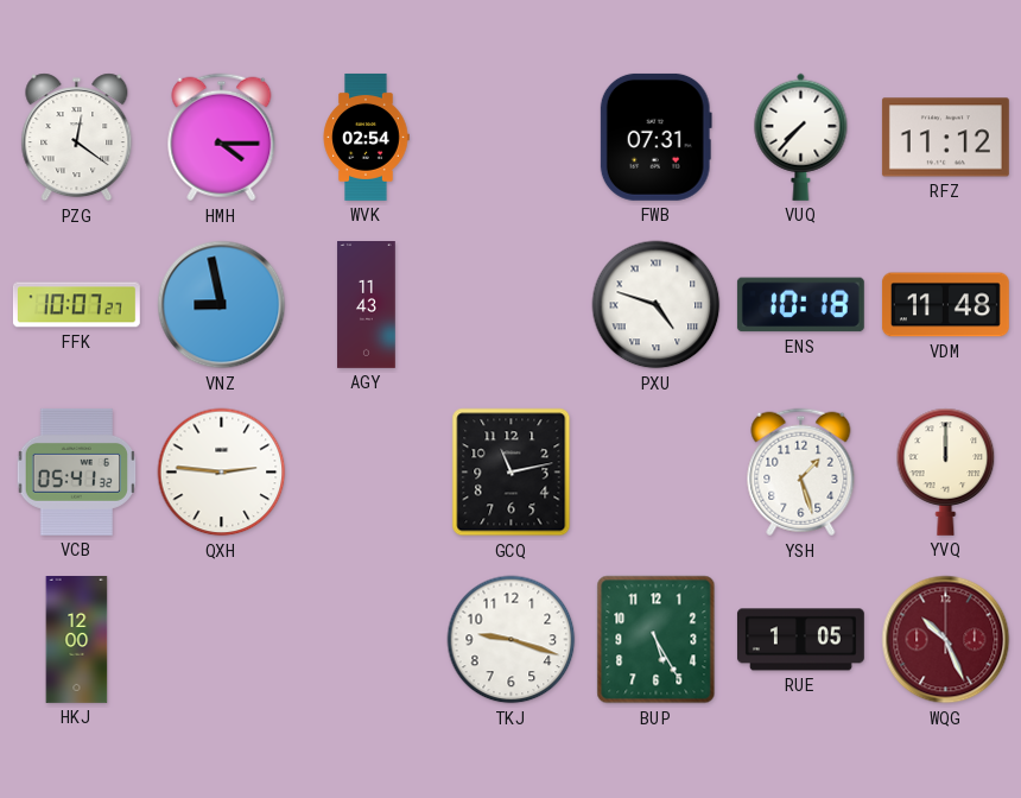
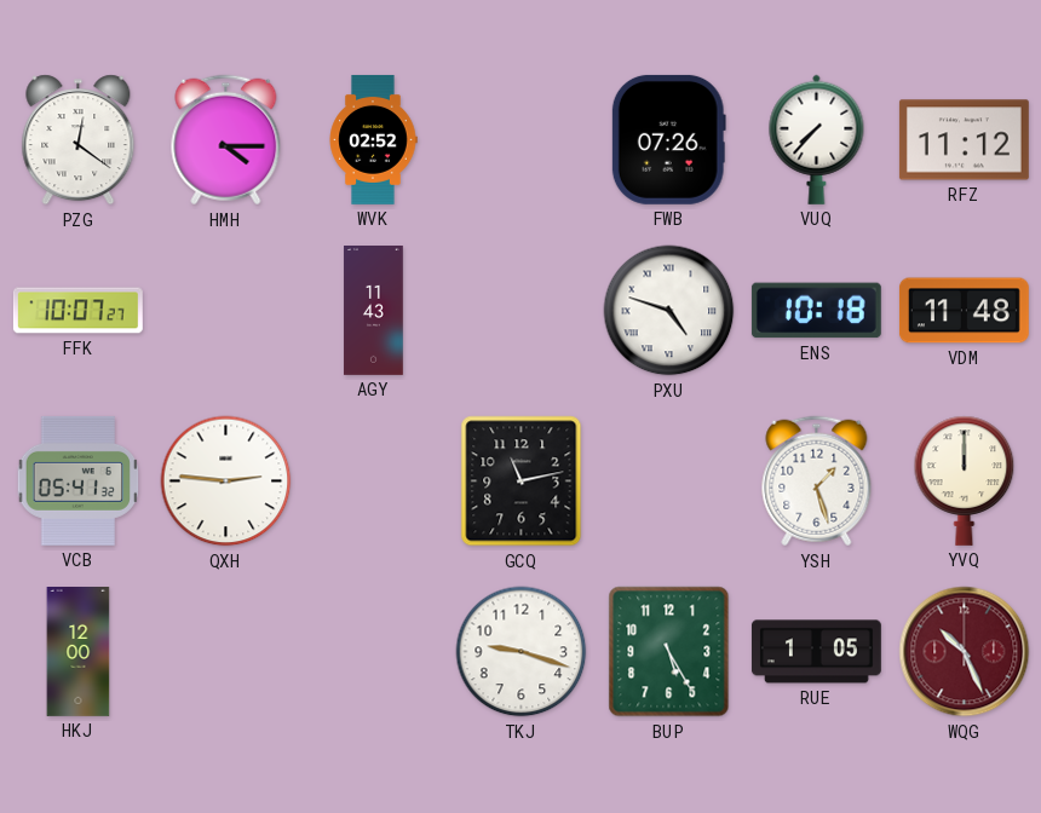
WVK: 02:54 -> 02:52
FWB: 07:31 -> 07:26
VNZ: 8:58 -> none
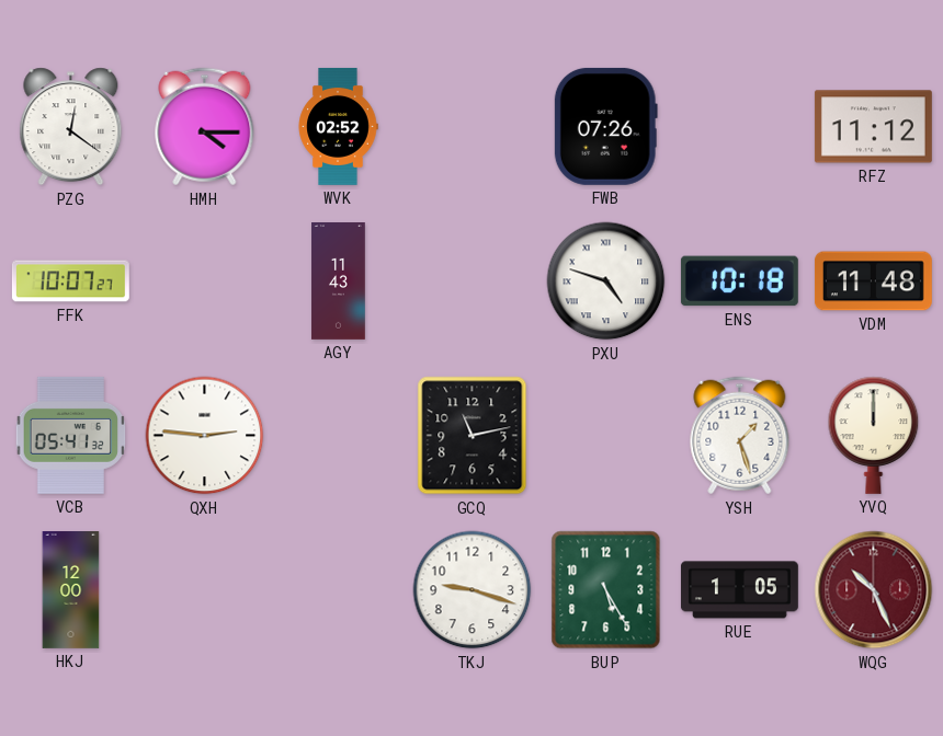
VUQ: 7:37 -> none
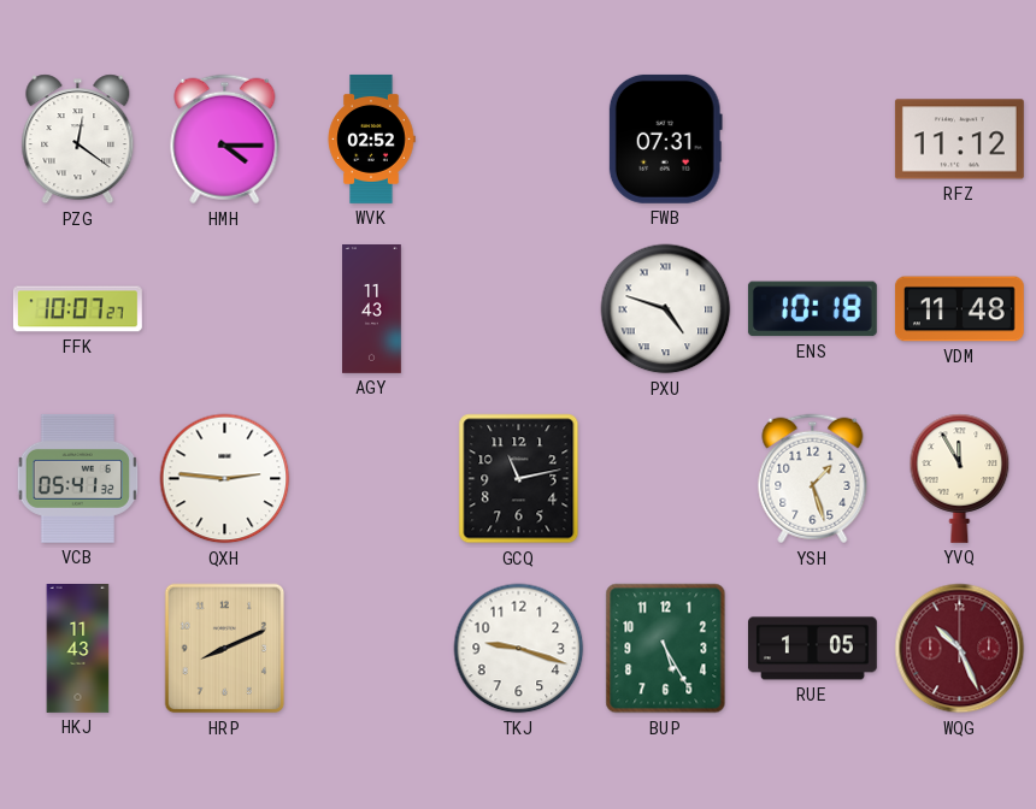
FWB: 07:26 -> 07:31
YVQ: 12:00 -> 11:55
HKJ: 12:00 -> 11:43
HRP: none -> 8:11
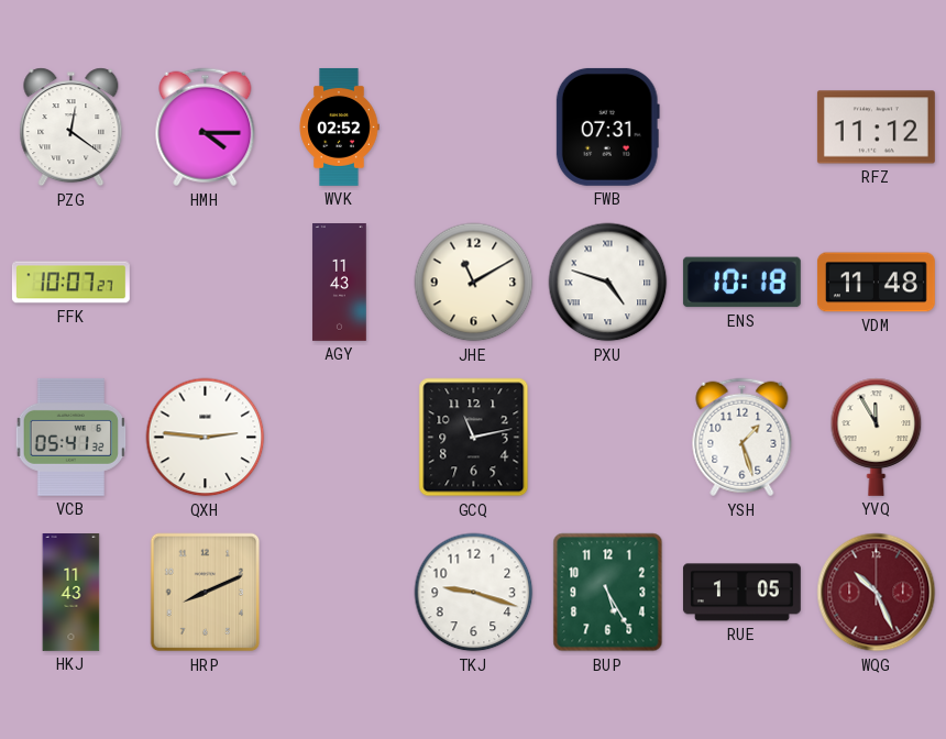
JHE: none -> 11:10
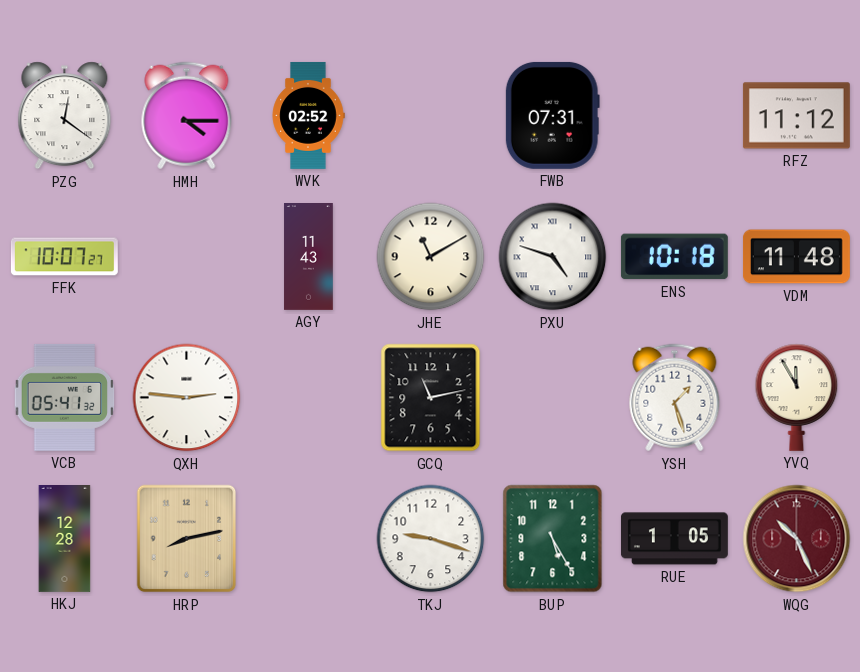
HKJ: 11:43 -> 12:28
HRP: 8:11 -> 8:13
